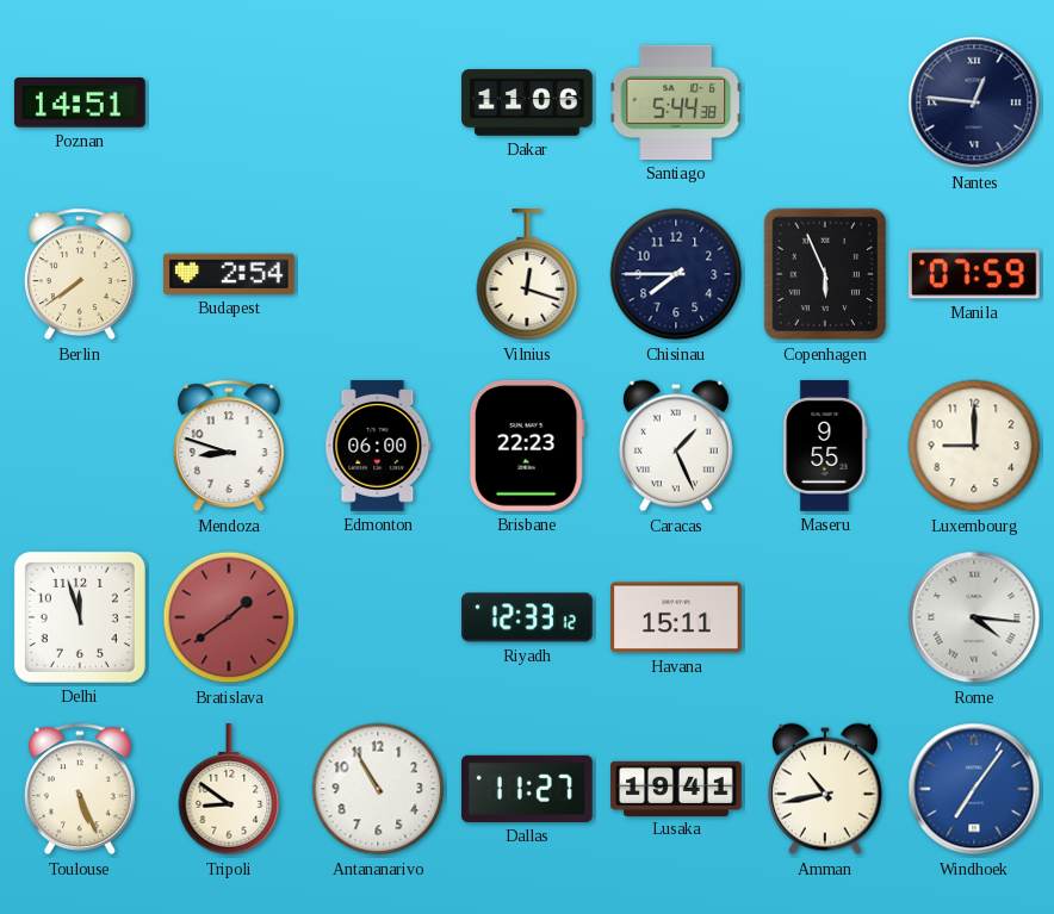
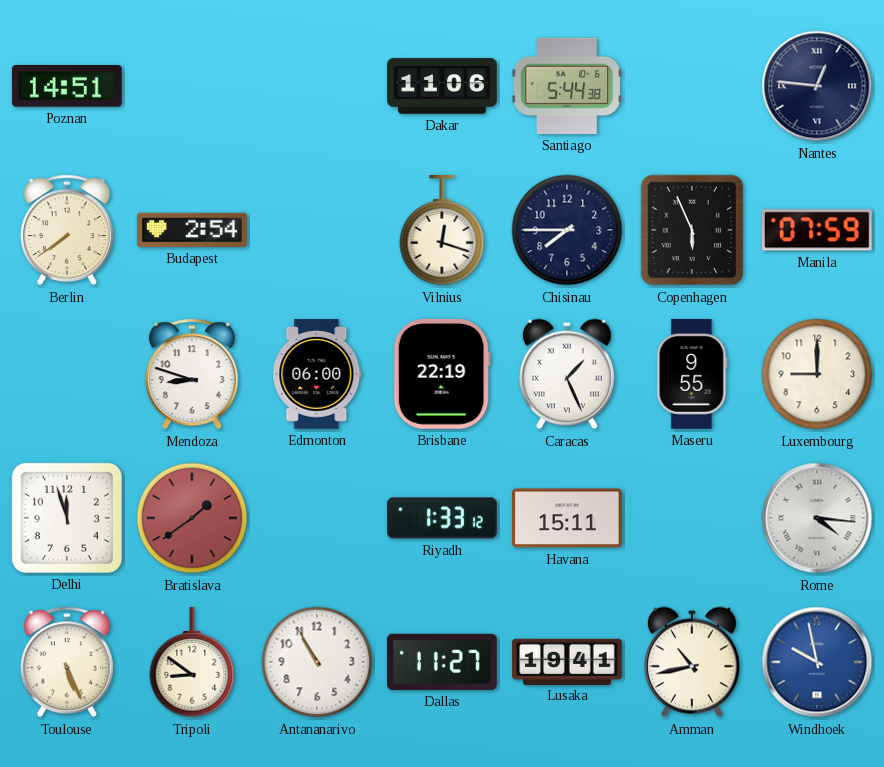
Brisbane: 22:23 -> 22:19
Riyadh: 12:33 -> 1:33
Windhoek: 7:06 -> 9:58
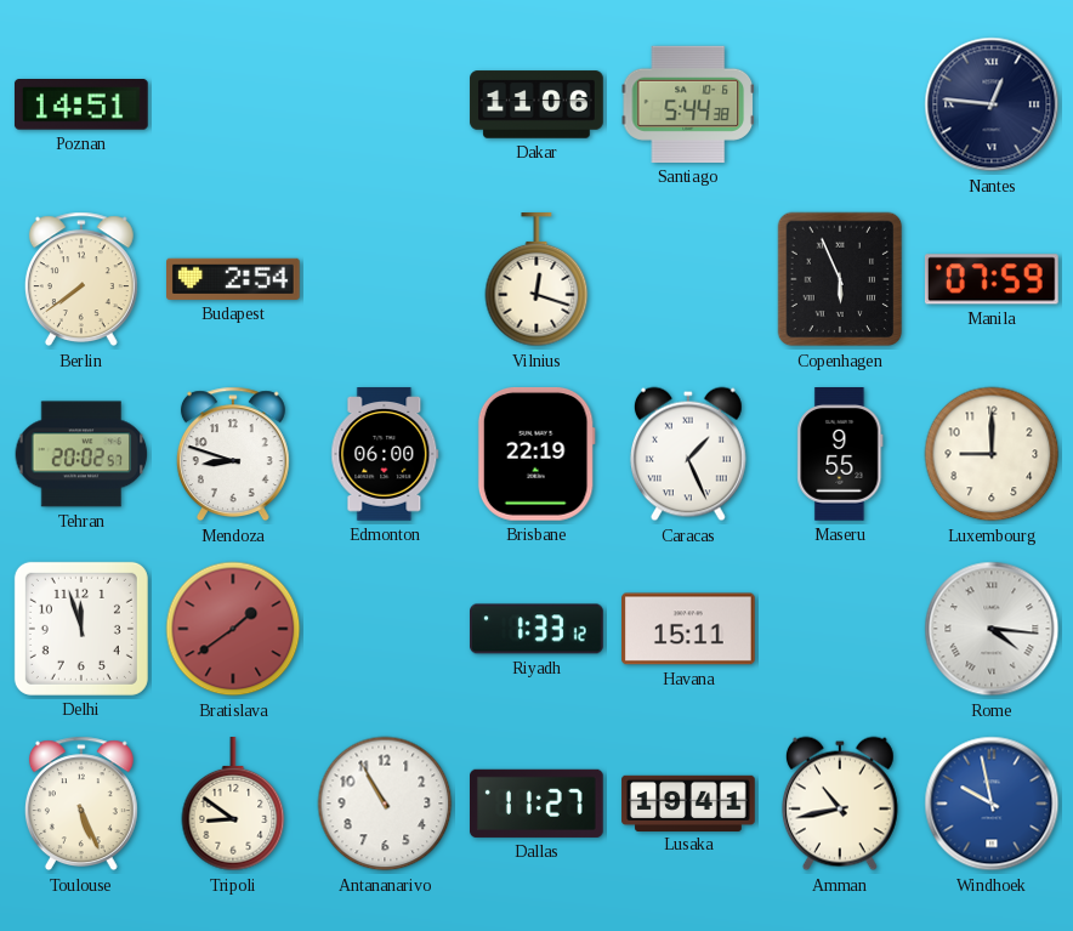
Chisinau: 7:45 -> none
Tehran: none -> 20:02
